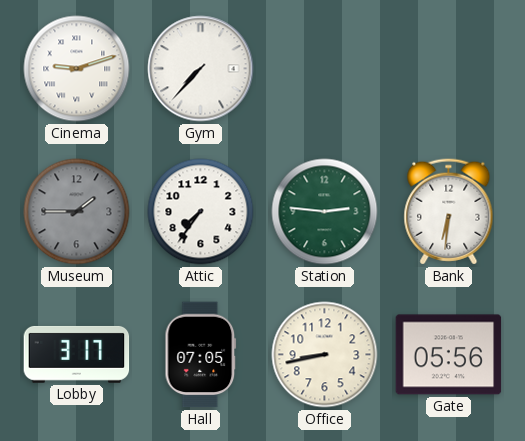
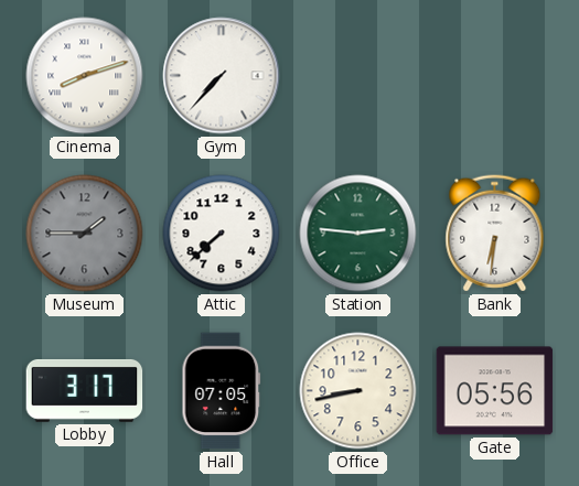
Cinema: 9:12 -> 8:12
Attic: 7:36 -> 7:38
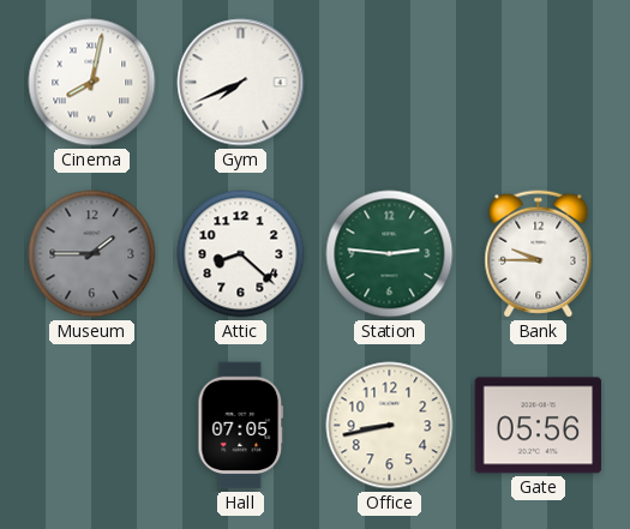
Cinema: 8:12 -> 8:02
Gym: 7:37 -> 7:41
Attic: 7:38 -> 8:22
Bank: 6:31 -> 9:45
Lobby: 3:17 -> none
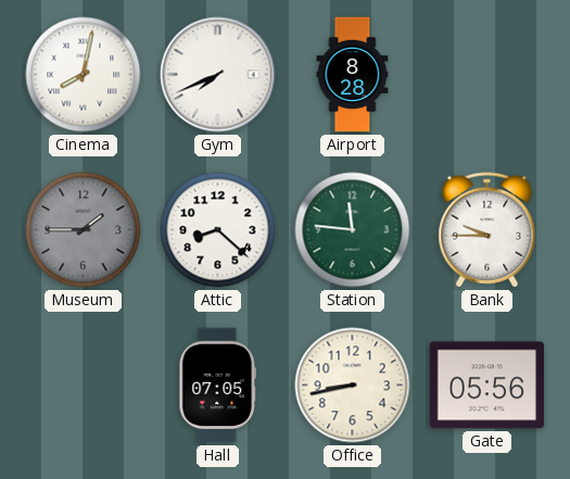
Airport: none -> 8:28
Station: 2:46 -> 11:46
